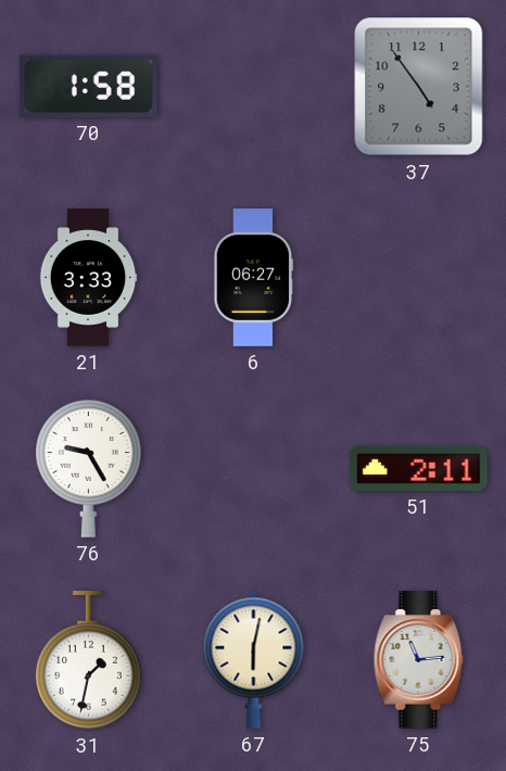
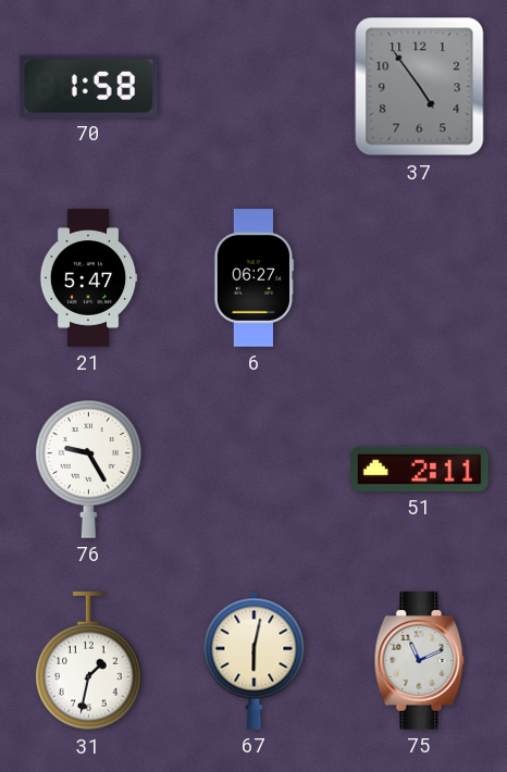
21: 3:33 -> 5:47
75: 11:14 -> 11:11
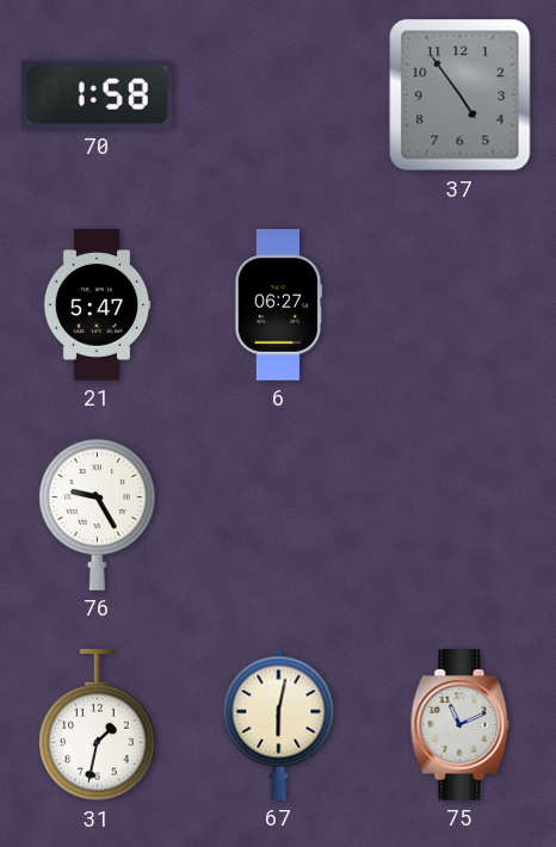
51: 2:11 -> none
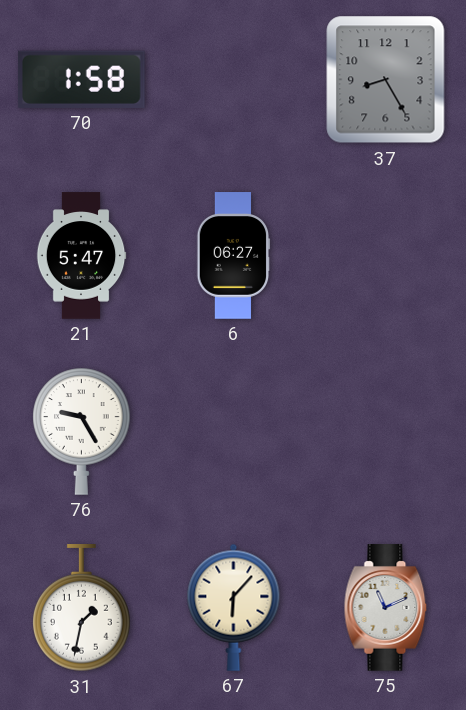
37: 4:54 -> 8:25
67: 6:02 -> 6:07
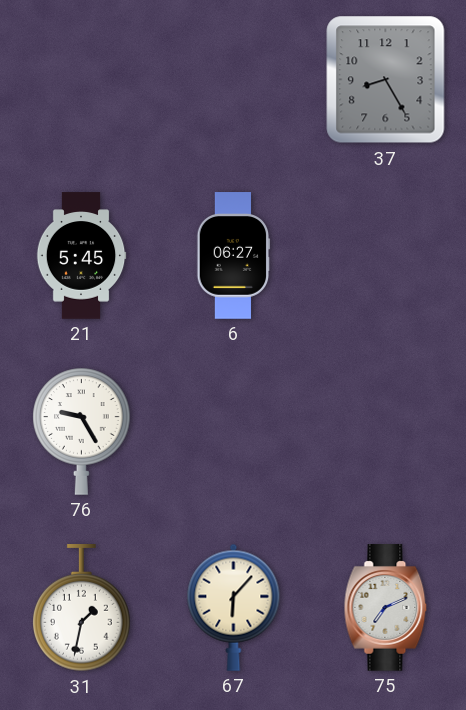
70: 1:58 -> none
21: 5:47 -> 5:45
75: 11:11 -> 7:11
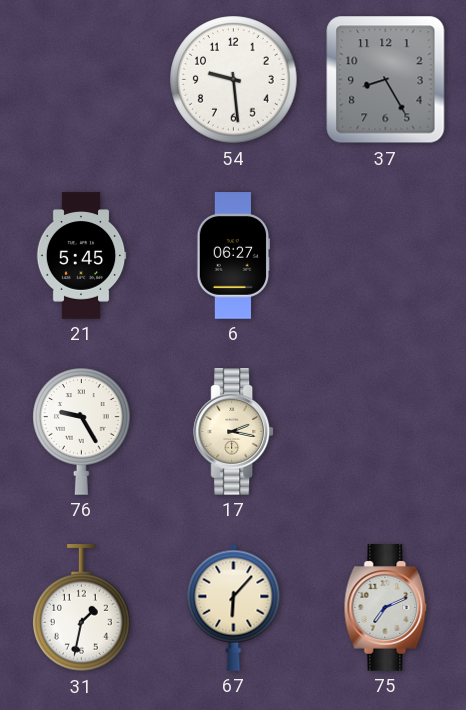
54: none -> 9:29
17: none -> 2:17
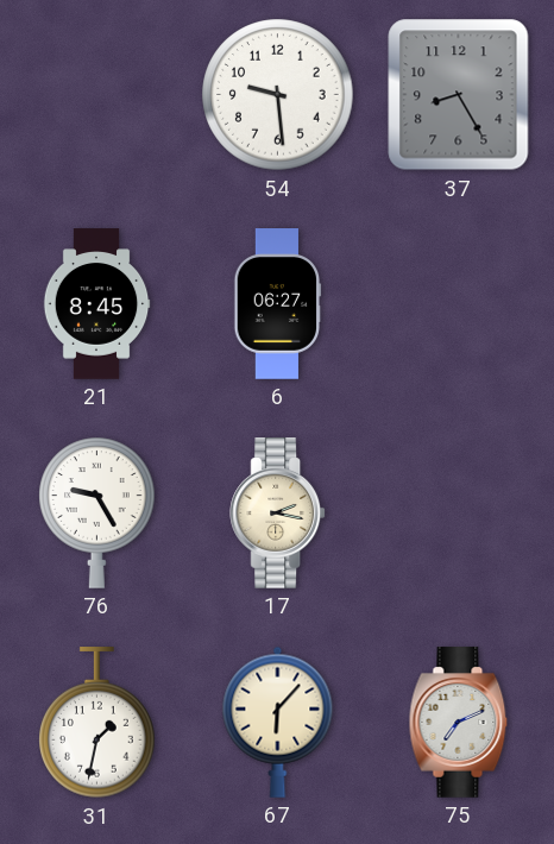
21: 5:45 -> 8:45
